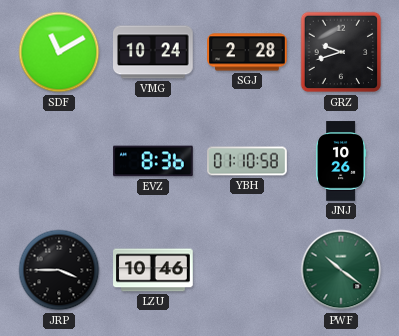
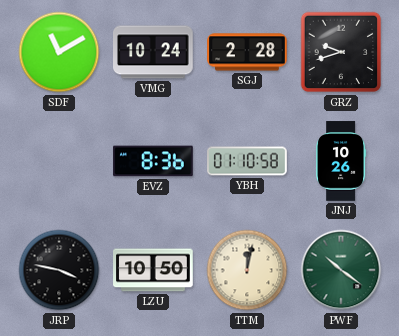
JRP: 3:45 -> 3:47
LZU: 10:46 -> 10:50
TTM: none -> 12:02
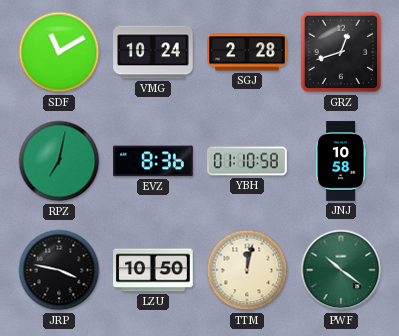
GRZ: 9:42 -> 12:42
RPZ: none -> 7:02
JNJ: 10:26 -> 10:58
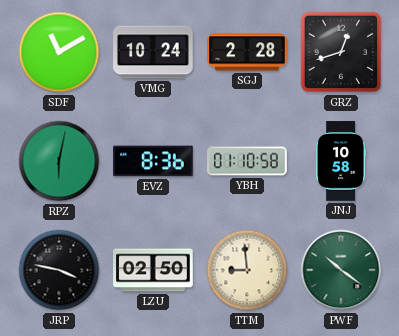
RPZ: 7:02 -> 6:02
LZU: 10:50 -> 02:50
TTM: 12:02 -> 8:59
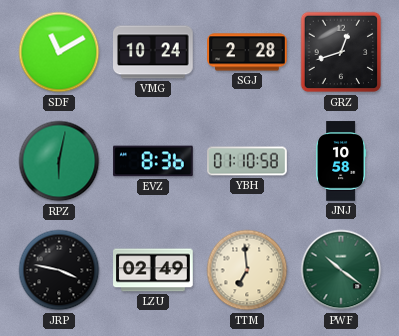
LZU: 02:50 -> 02:49
TTM: 8:59 -> 6:59
